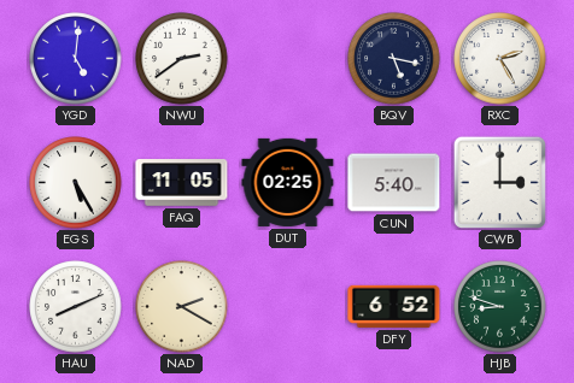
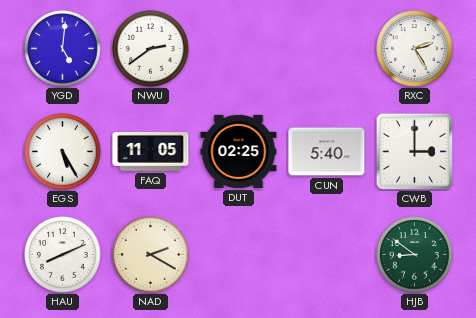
BQV: 5:17 -> none
DFY: 6:52 -> none
HJB: 8:48 -> 8:51
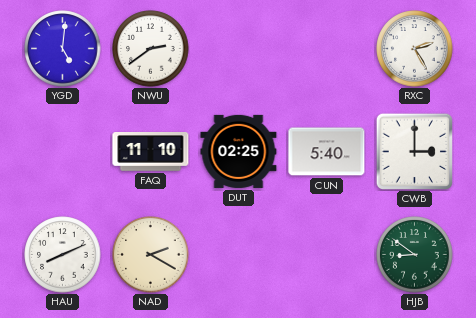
EGS: 5:25 -> none
FAQ: 11:05 -> 11:10
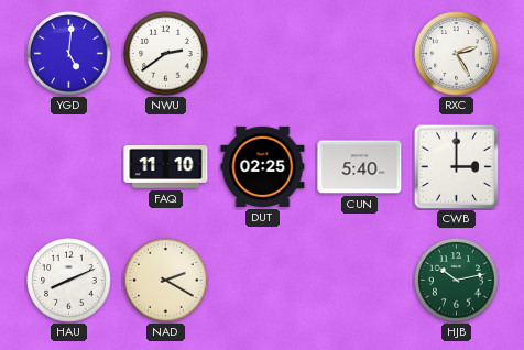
HJB: 8:51 -> 10:13
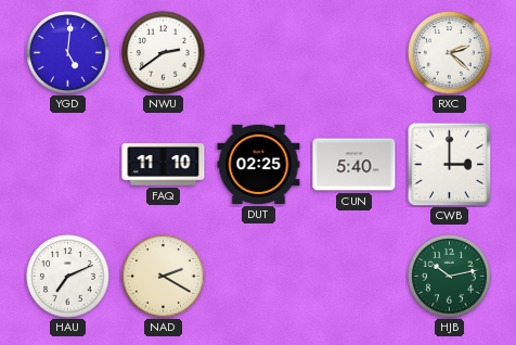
RXC: 2:25 -> 2:22
HAU: 8:11 -> 7:11
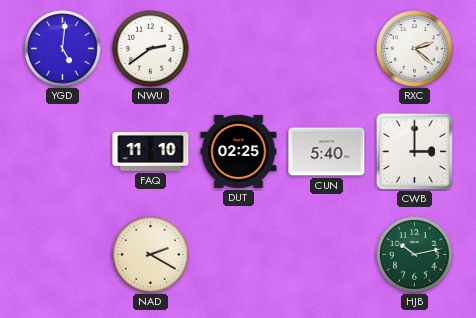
HAU: 7:11 -> none
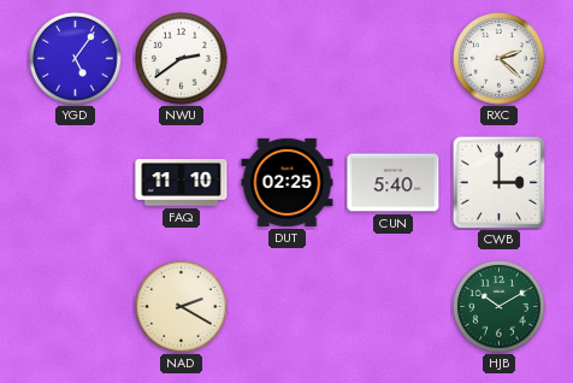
YGD: 5:01 -> 5:06
HJB: 10:13 -> 10:10
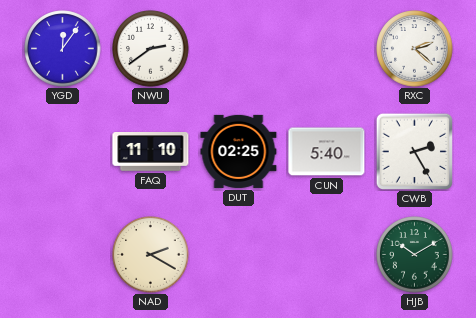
YGD: 5:06 -> 12:06
CWB: 3:00 -> 2:25
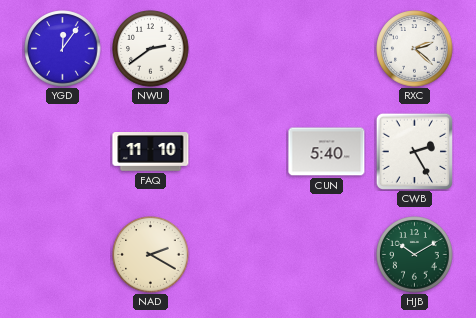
DUT: 02:25 -> none
